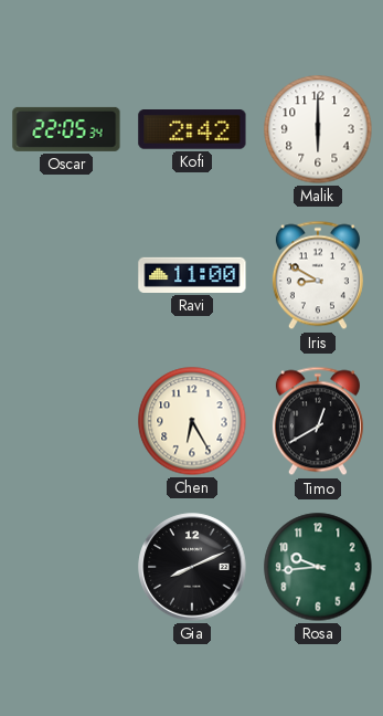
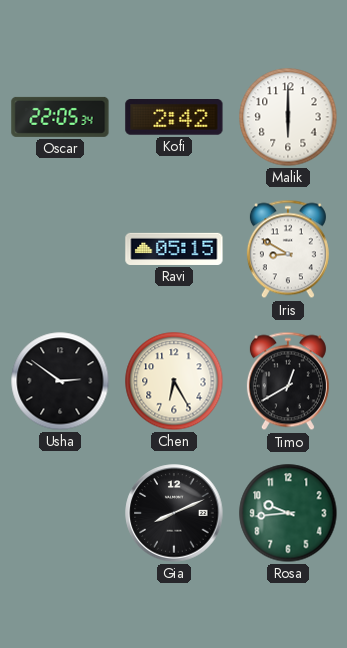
Ravi: 11:00 -> 05:15
Usha: none -> 2:51
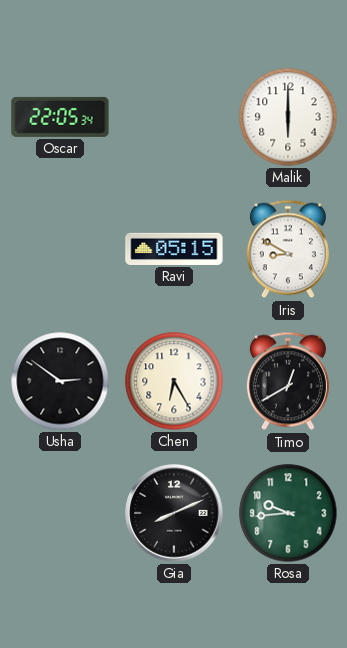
Kofi: 2:42 -> none
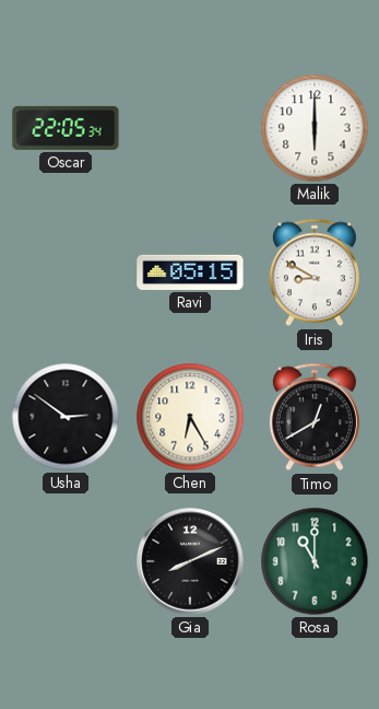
Rosa: 9:44 -> 11:00
